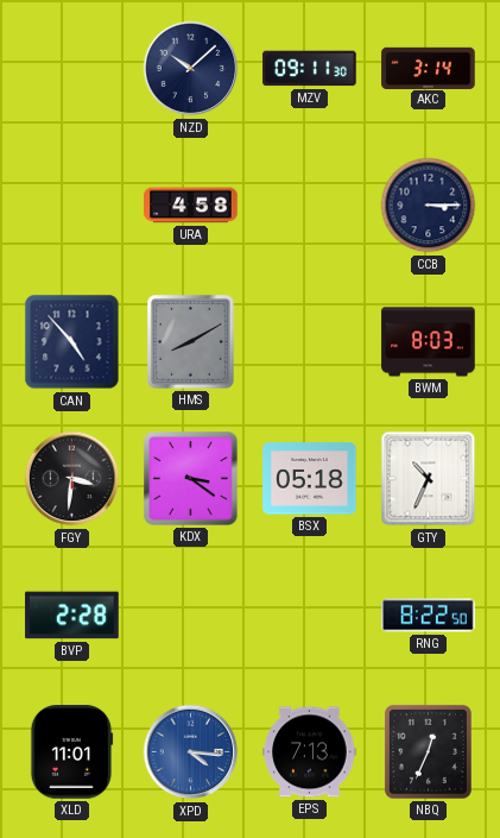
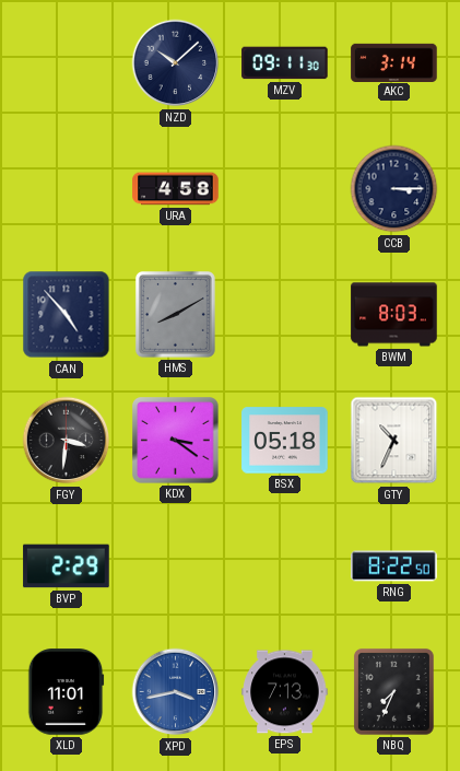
BVP: 2:28 -> 2:29
XPD: 4:16 -> 3:43
NBQ: 12:34 -> 7:34
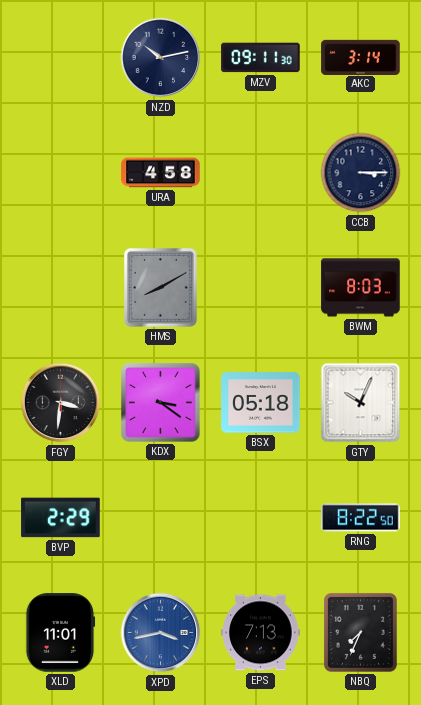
NZD: 10:08 -> 10:13
CAN: 4:53 -> none
GTY: 10:34 -> 10:04
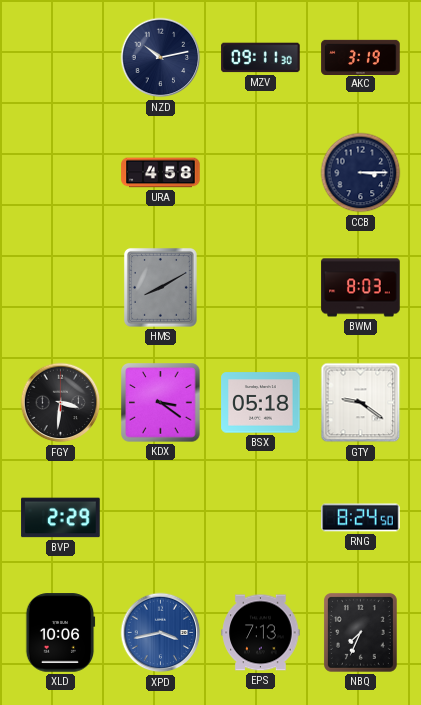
AKC: 3:14 -> 3:19
GTY: 10:04 -> 9:21
RNG: 8:22 -> 8:24
XLD: 11:01 -> 10:06
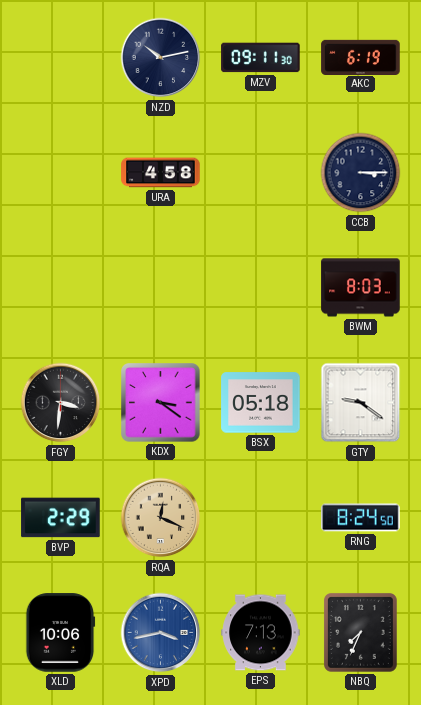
AKC: 3:19 -> 6:19
HMS: 8:10 -> none
RQA: none -> 12:19
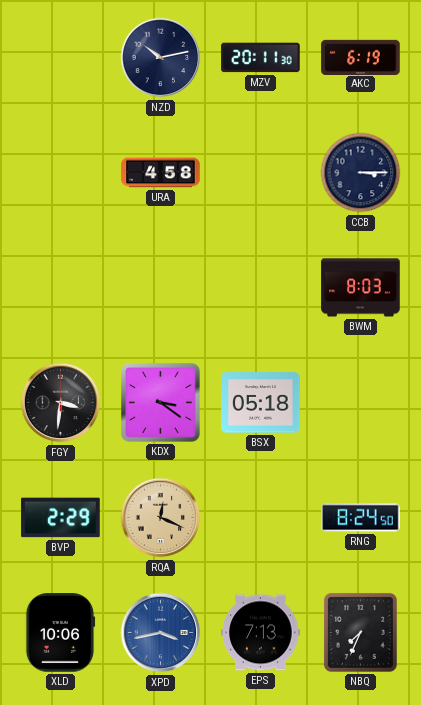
MZV: 09:11 -> 20:11
GTY: 9:21 -> none
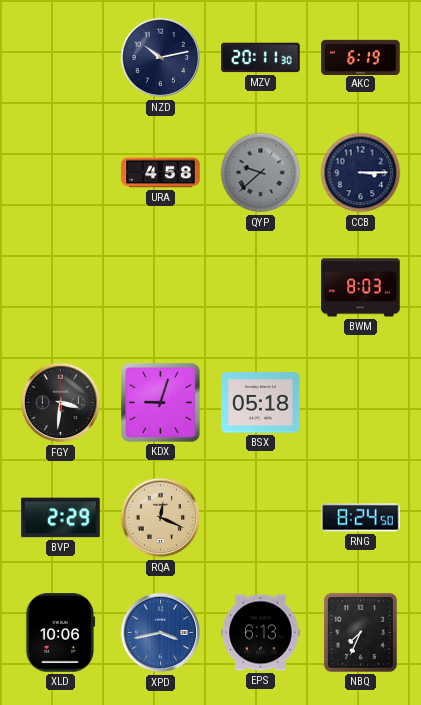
QYP: none -> 9:38
KDX: 3:21 -> 9:03
EPS: 7:13 -> 6:13
